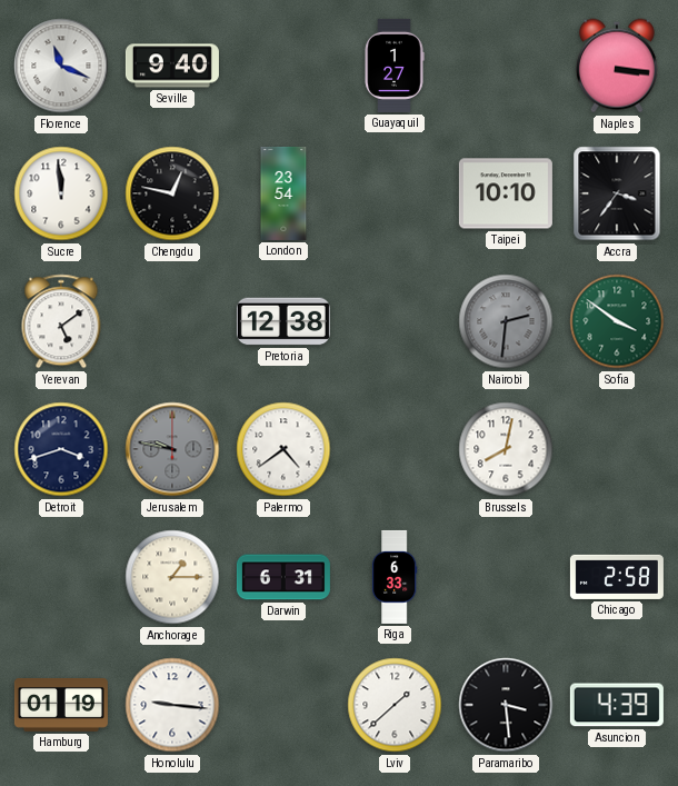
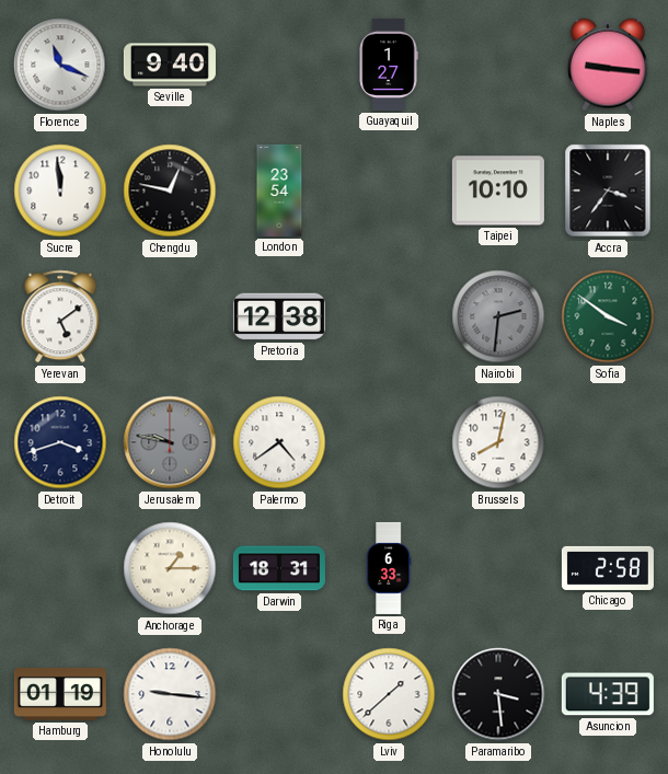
Naples: 3:16 -> 9:16
Darwin: 6:31 -> 18:31
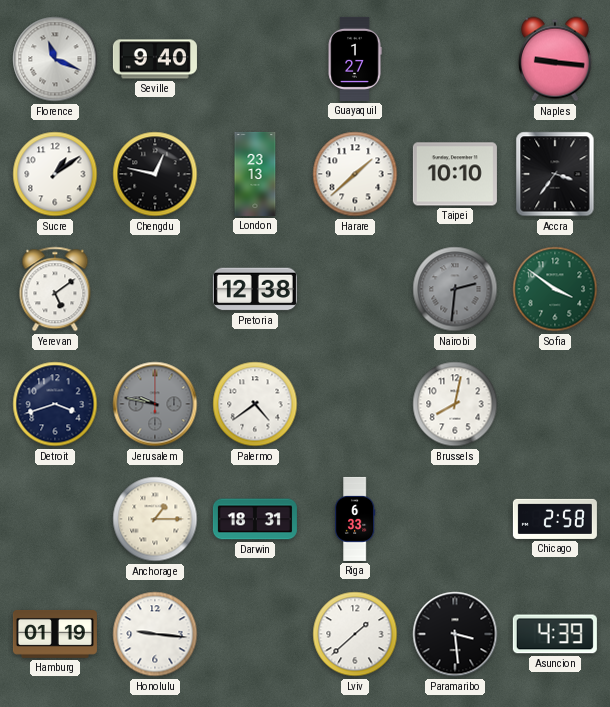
Sucre: 11:59 -> 1:09
London: 23:54 -> 23:13
Harare: none -> 1:38
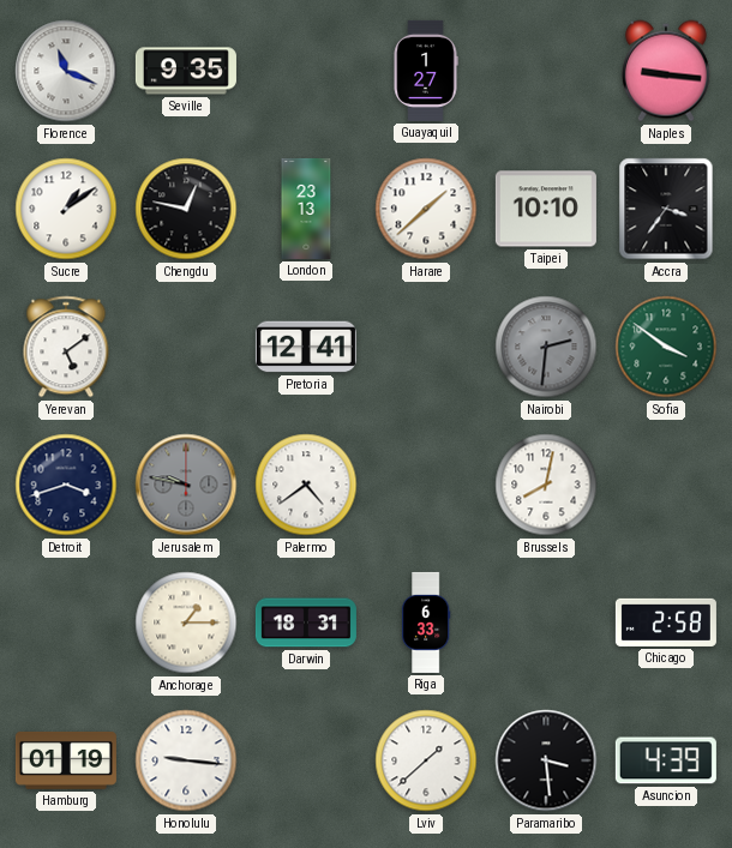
Seville: 9:40 -> 9:35
Pretoria: 12:38 -> 12:41
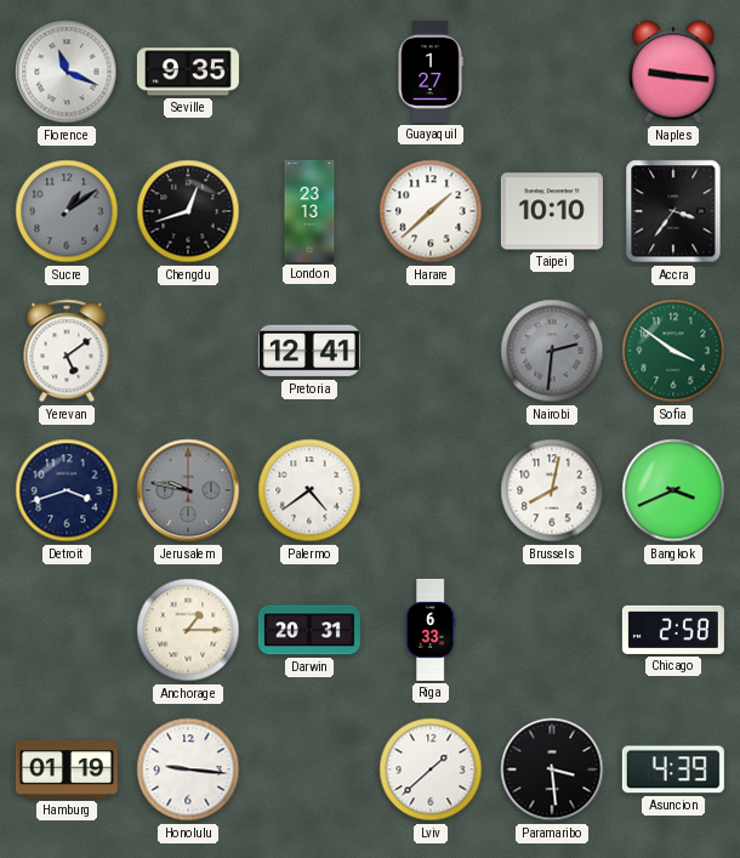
Sucre dial: white -> grey
Chengdu: 12:47 -> 12:42
Bangkok: none -> 3:41
Darwin: 18:31 -> 20:31
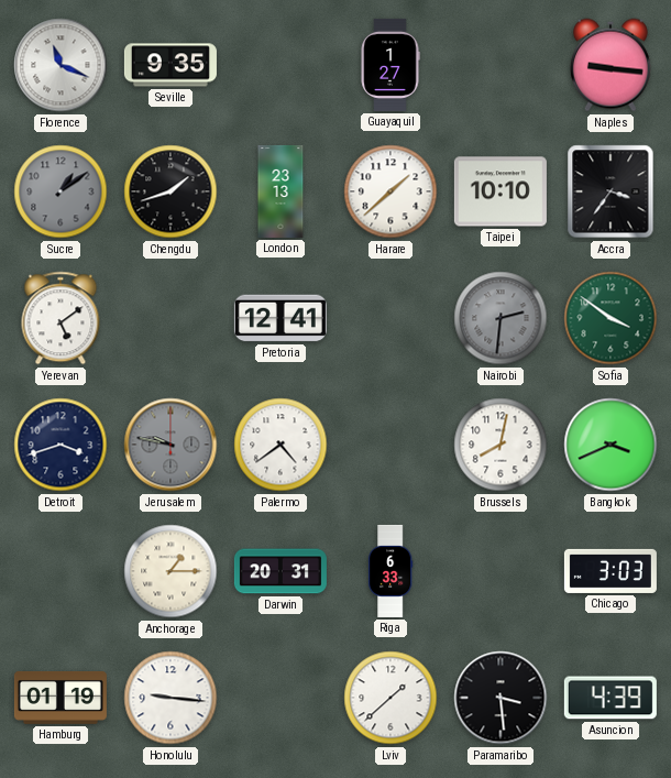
Chengdu: 12:42 -> 1:42
Chicago: 2:58 -> 3:03
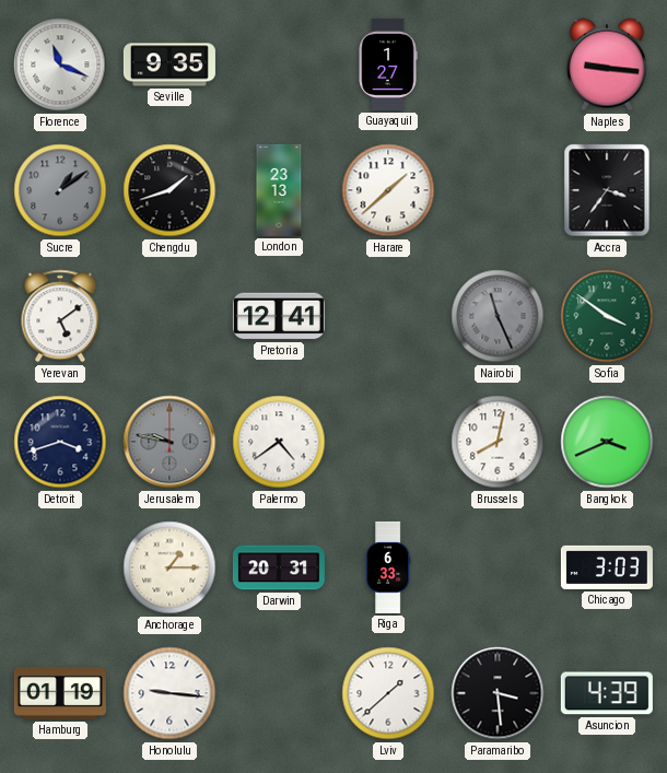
Taipei: 10:10 -> none
Nairobi: 2:31 -> 11:26
